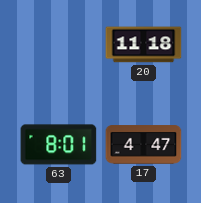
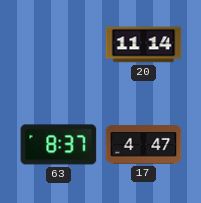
20: 11:18 -> 11:14
63: 8:01 -> 8:37
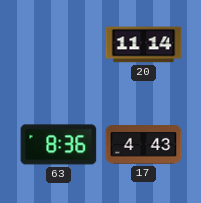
63: 8:37 -> 8:36
17: 4:47 -> 4:43
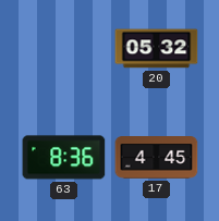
20: 11:14 -> 05:32
17: 4:43 -> 4:45
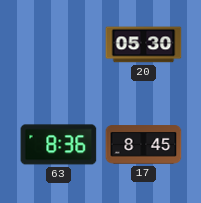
20: 05:32 -> 05:30
17: 4:45 -> 8:45
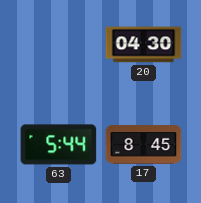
20: 05:30 -> 04:30
63: 8:36 -> 5:44
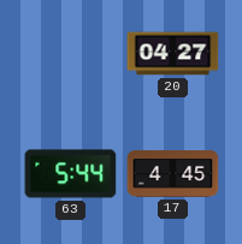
20: 04:30 -> 04:27
17: 8:45 -> 4:45
